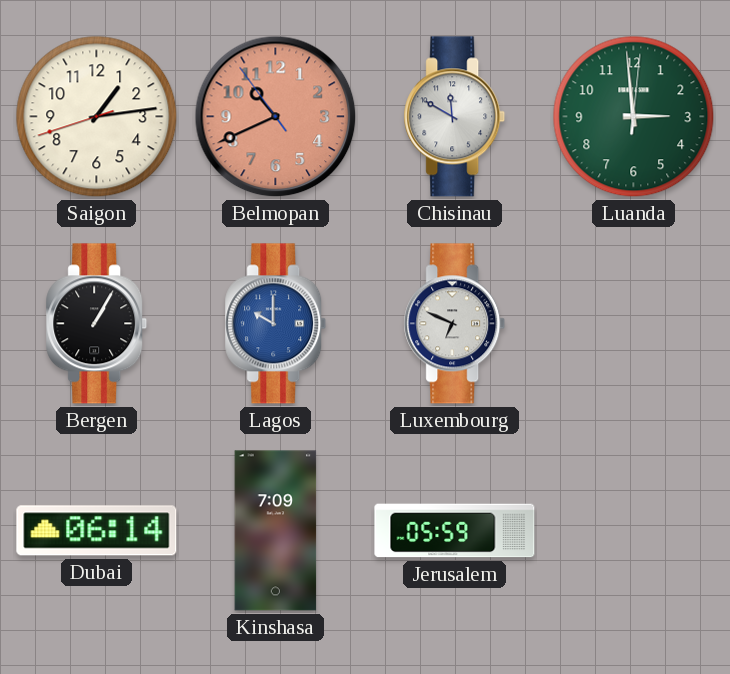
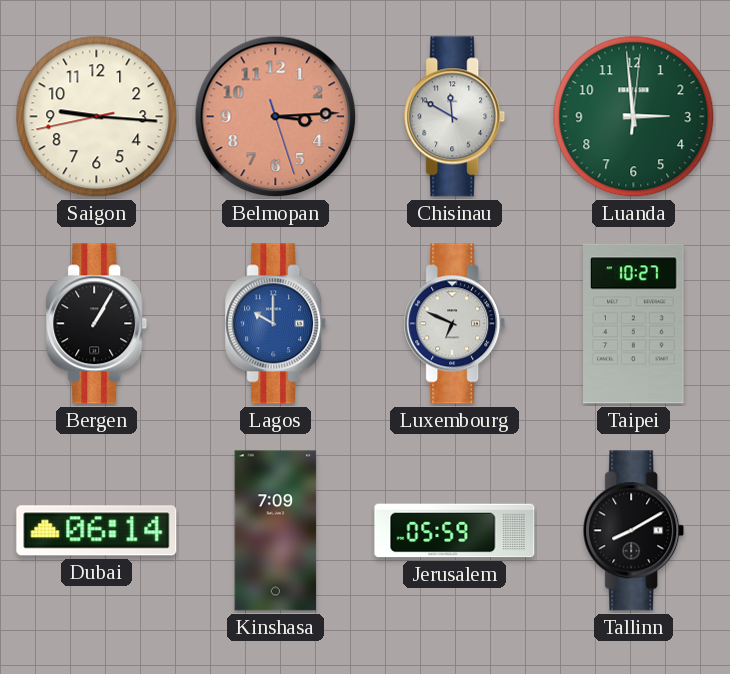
Saigon: 1:13 -> 9:15
Belmopan: 10:40 -> 3:14
Taipei: none -> 10:27
Tallinn: none -> 8:10
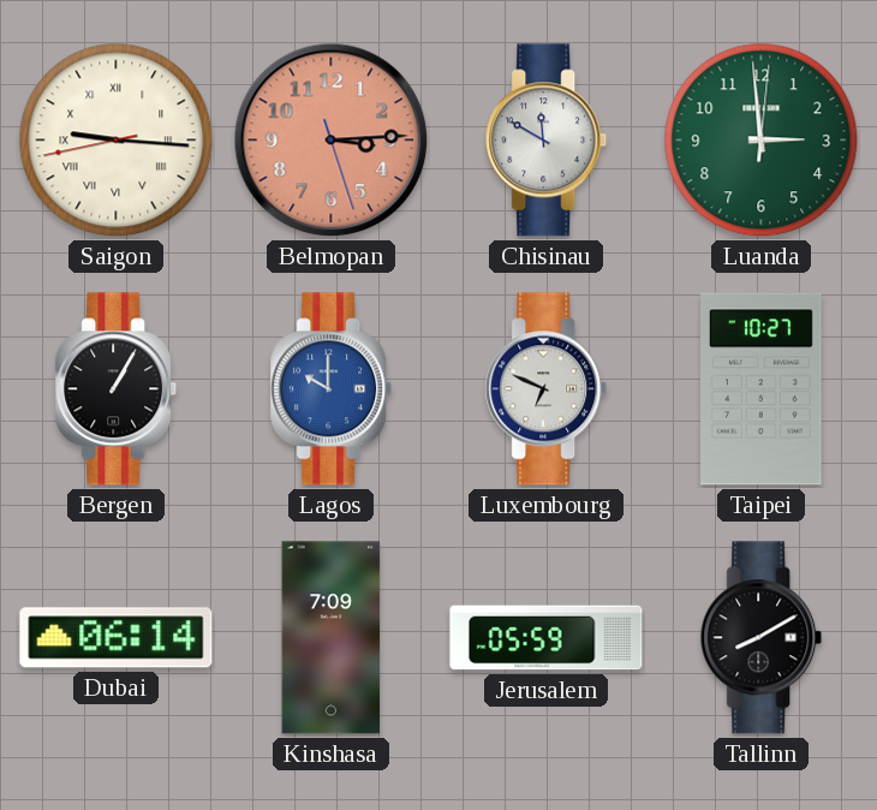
Saigon numerals: Arabic -> Roman
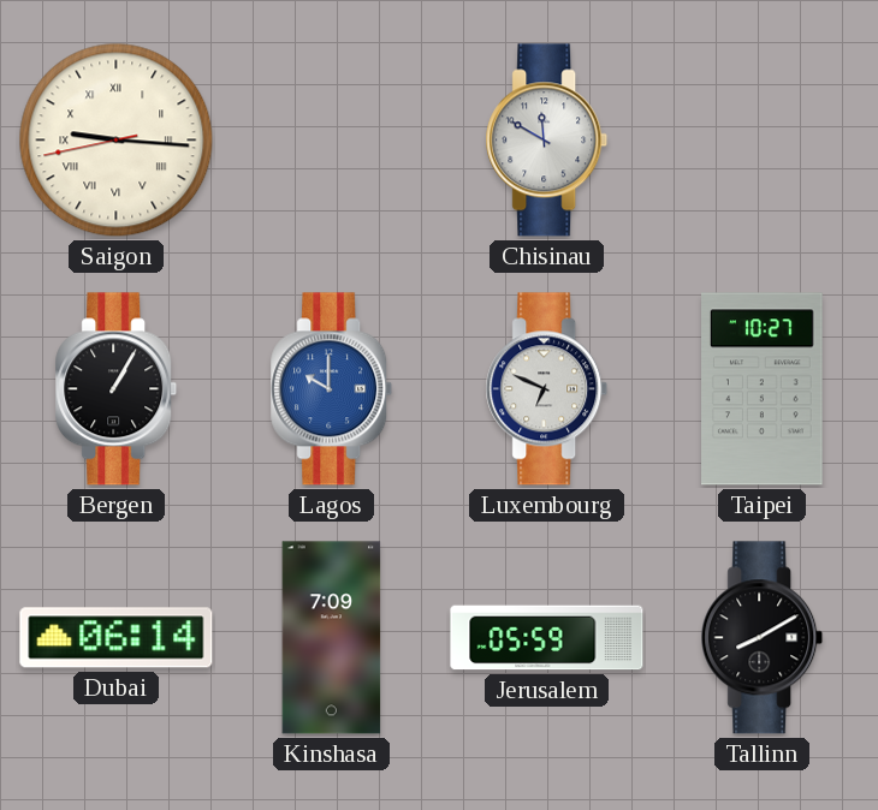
Belmopan: 3:14 -> none
Luanda: 2:59 -> none
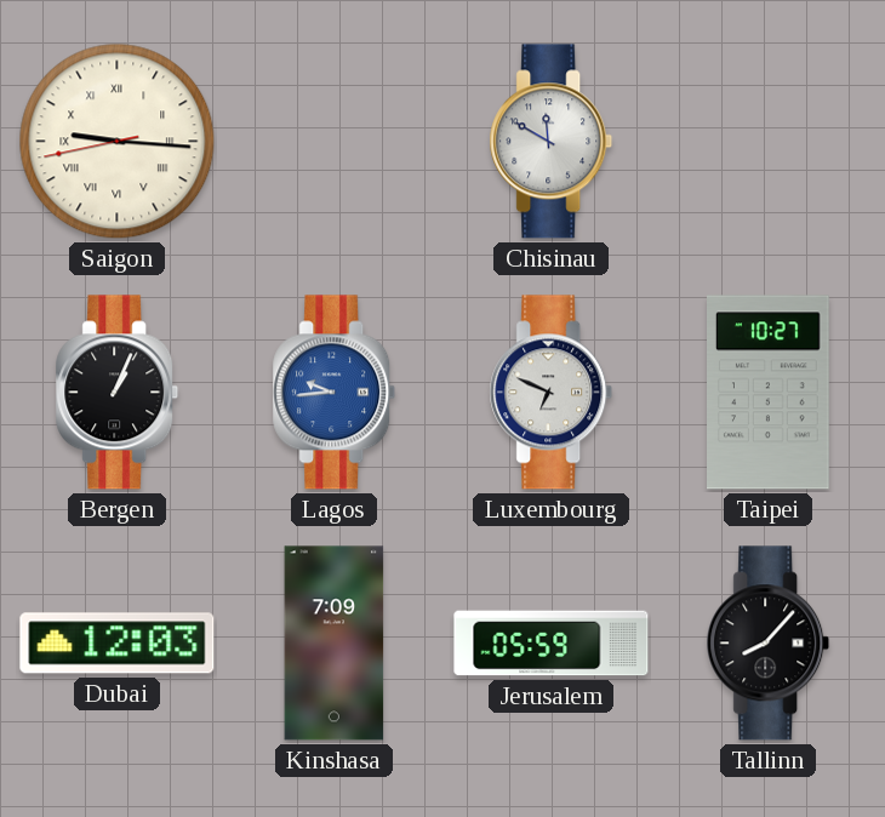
Bergen: 1:05 -> 1:04
Lagos: 10:00 -> 9:44
Dubai: 06:14 -> 12:03
Tallinn: 8:10 -> 8:07
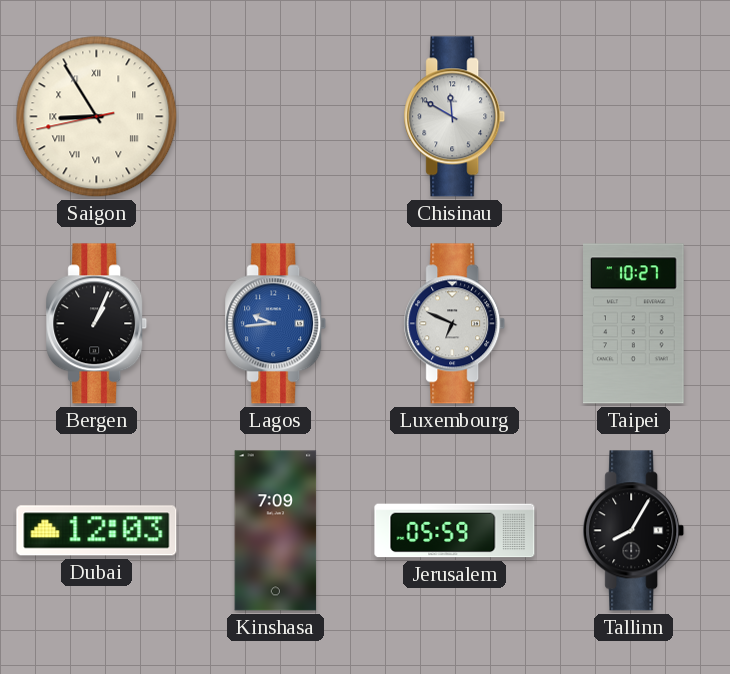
Saigon: 9:15 -> 8:54
Tallinn: 8:07 -> 8:05
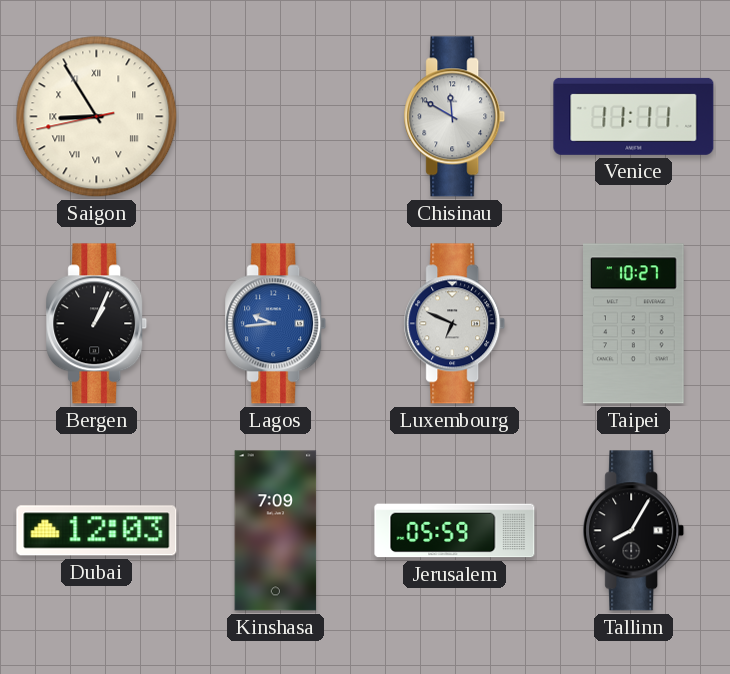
Venice: none -> 11:11
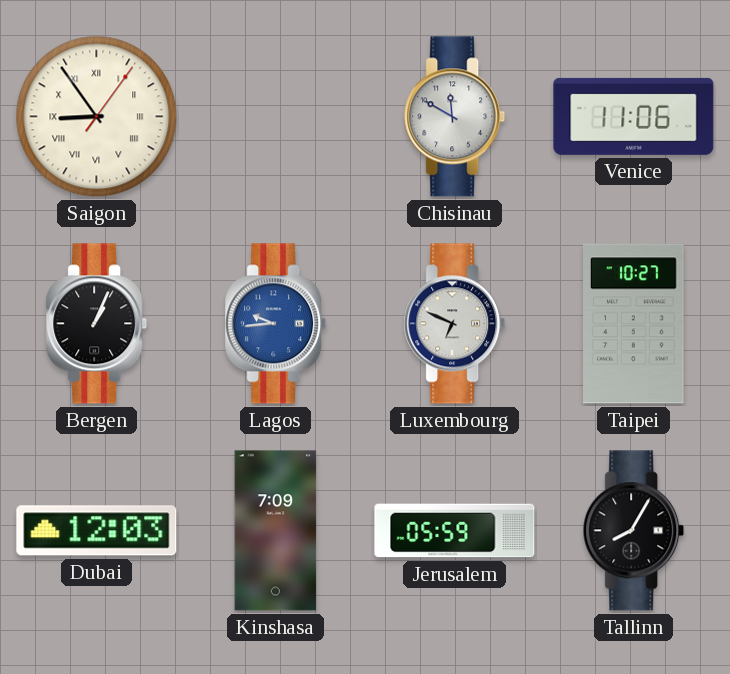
Saigon: 8:54:43 -> 8:54:06
Venice: 11:11 -> 11:06
